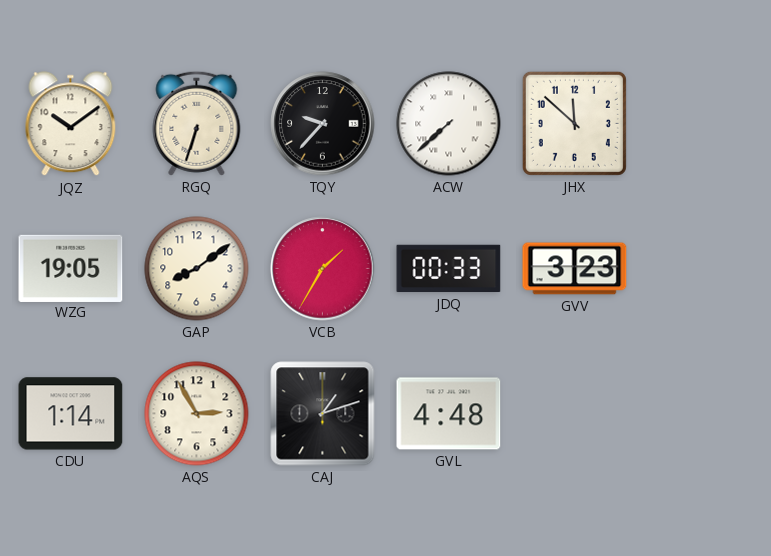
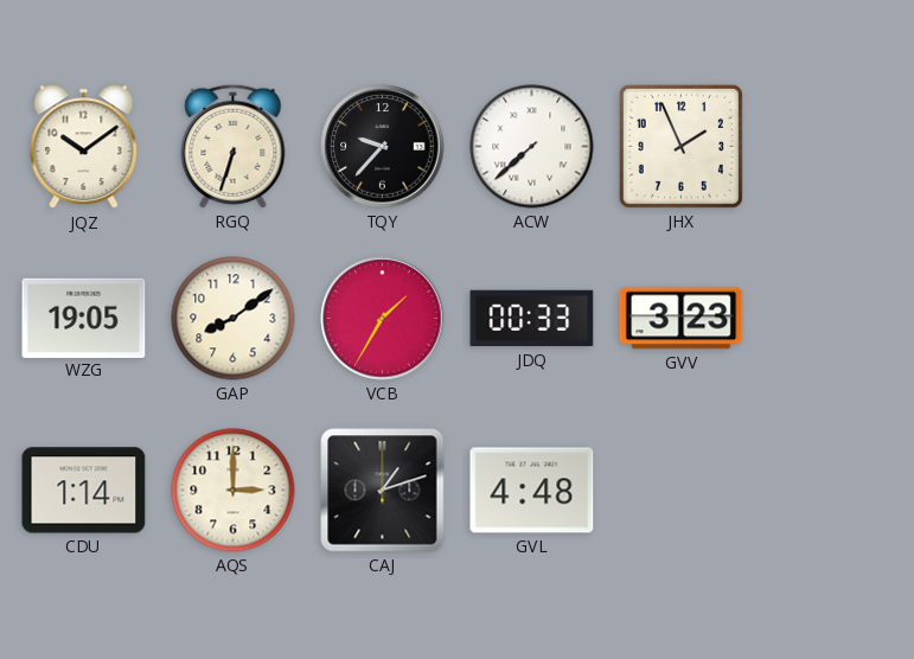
JHX: 11:52 -> 1:56
AQS: 2:55 -> 3:00
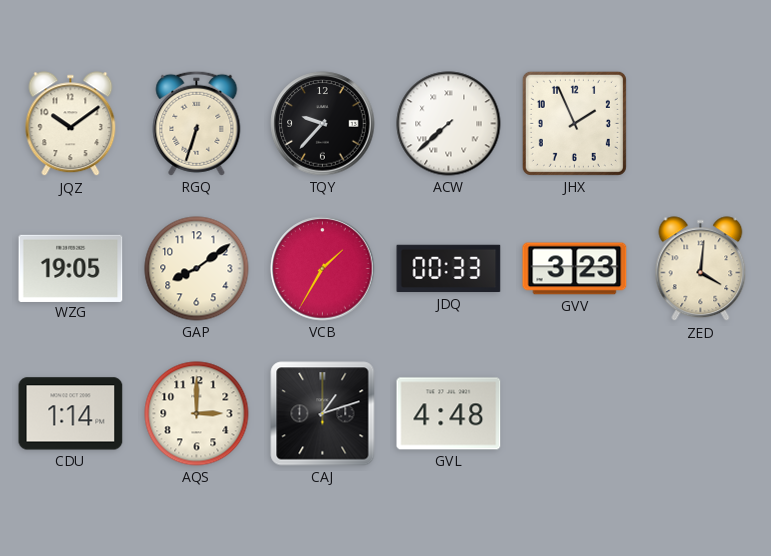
ZED: none -> 4:01
